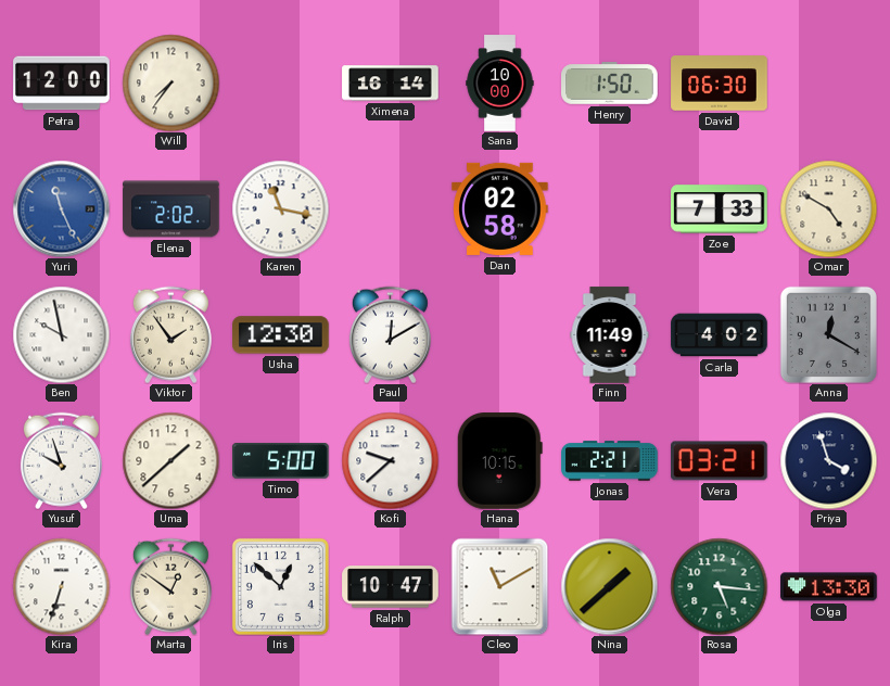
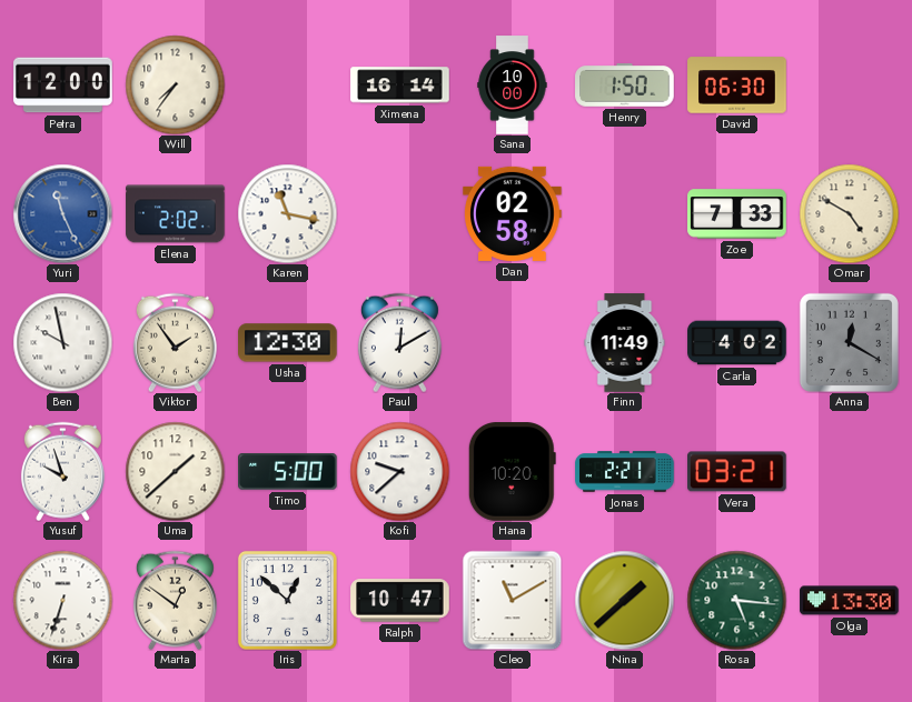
Hana: 10:15 -> 10:20
Priya: 3:57 -> none
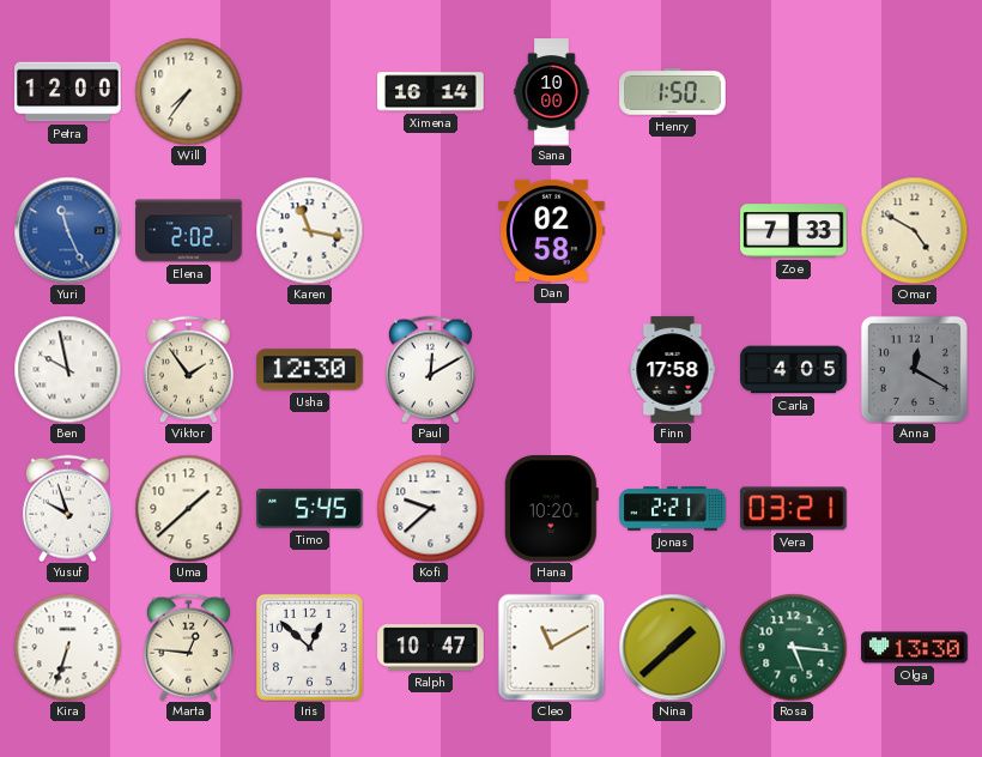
David: 06:30 -> none
Finn: 11:49 -> 17:58
Carla: 4:02 -> 4:05
Timo: 5:00 -> 5:45
Marta: 12:51 -> 12:46
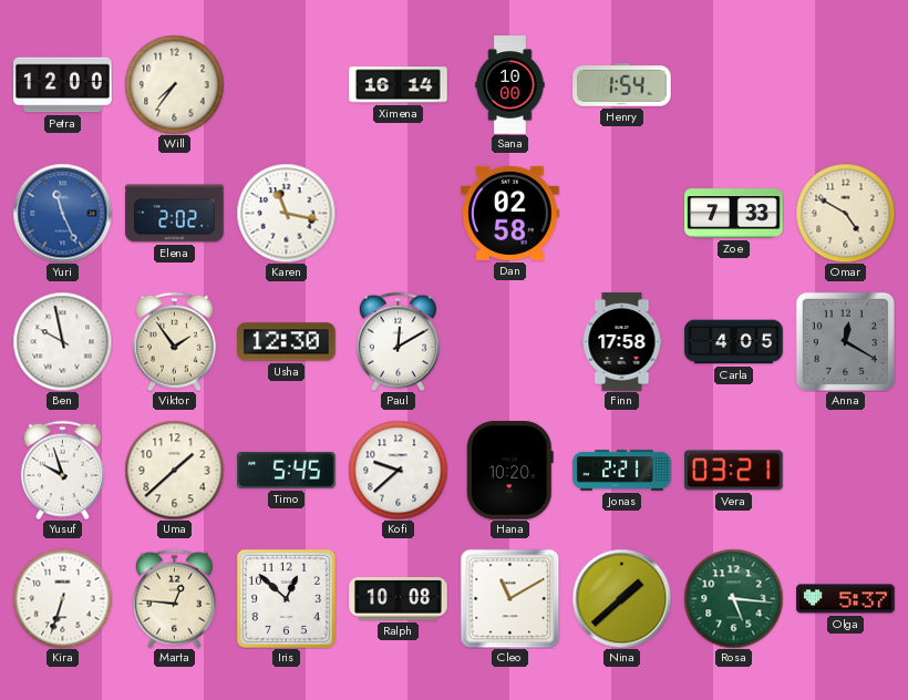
Henry: 1:50 -> 1:54
Ralph: 10:47 -> 10:08
Olga: 13:30 -> 5:37
